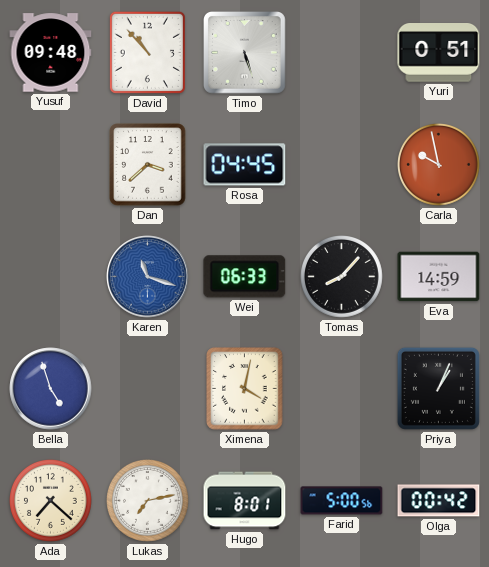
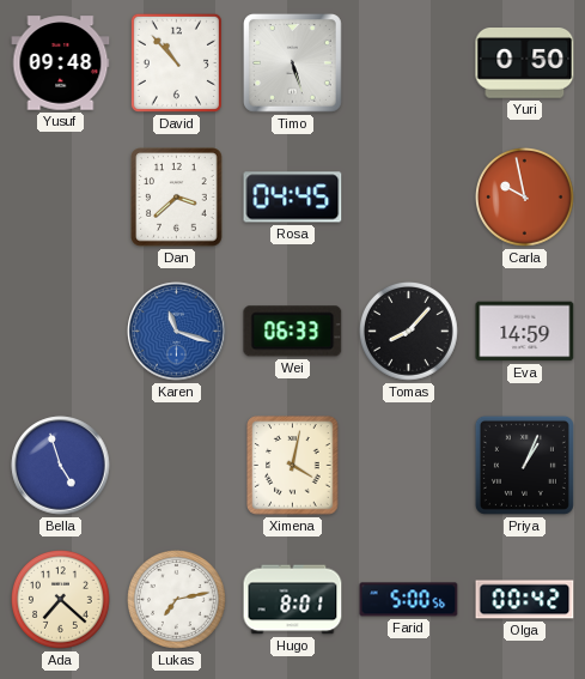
Yuri: 0:51 -> 0:50
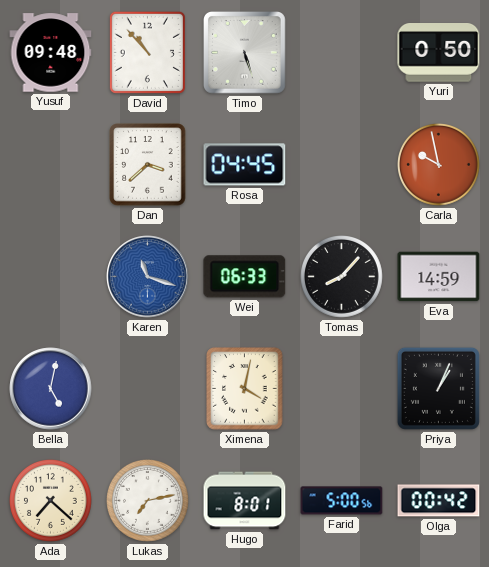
Bella: 4:57 -> 5:02
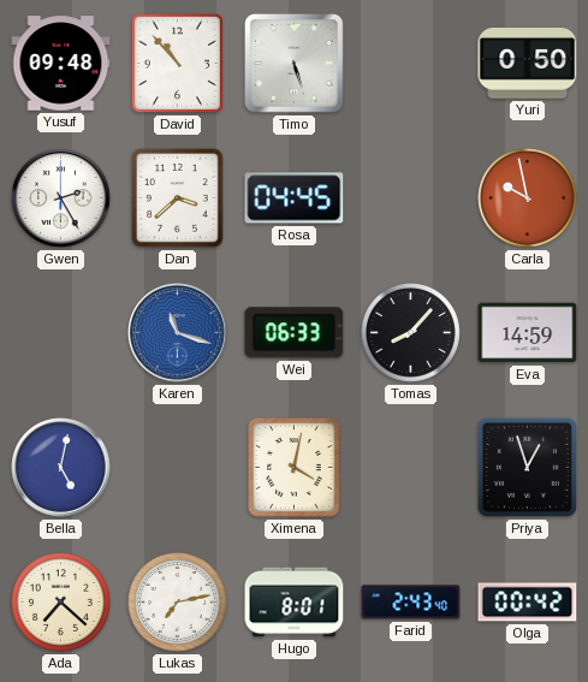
Gwen: none -> 2:25
Priya: 1:04 -> 12:57
Farid: 5:00 -> 2:43
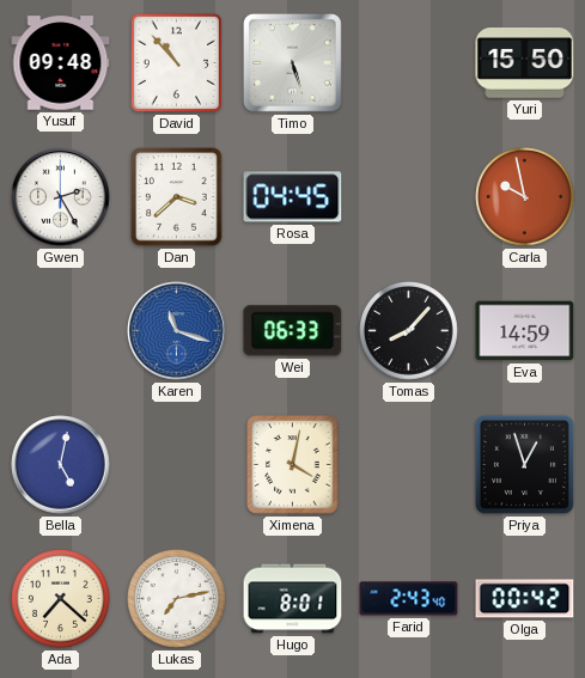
Yuri: 0:50 -> 15:50
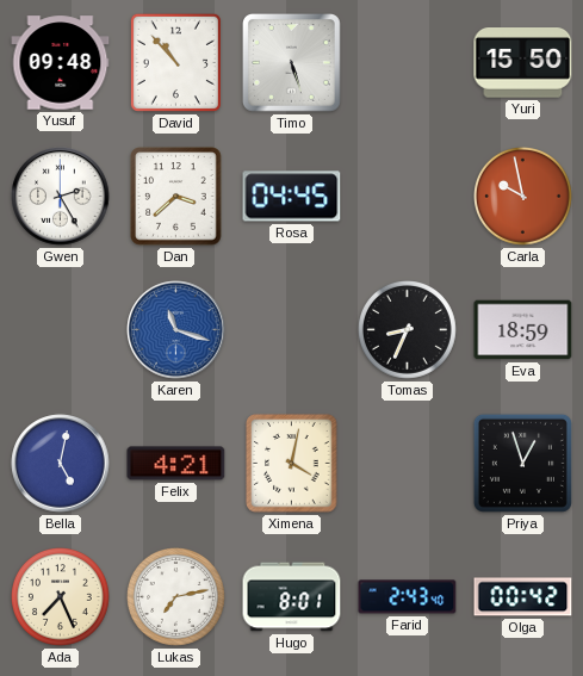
Wei: 06:33 -> none
Tomas: 8:07 -> 8:34
Eva: 14:59 -> 18:59
Felix: none -> 4:21
Ada: 7:22 -> 7:26
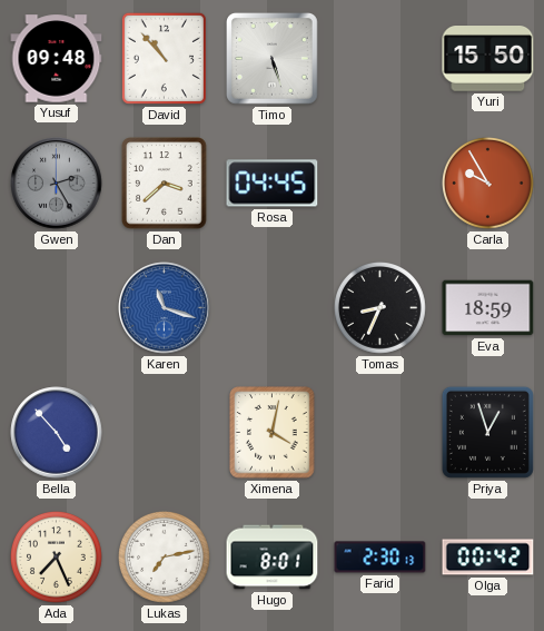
Gwen dial: white -> grey
Carla: 9:58 -> 9:55
Bella: 5:02 -> 4:53
Felix: 4:21 -> none
Farid: 2:43 -> 2:30
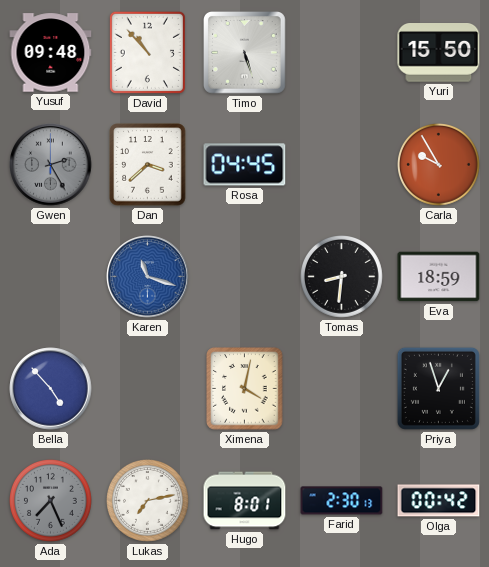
Tomas: 8:34 -> 8:31
Ada dial: cream -> grey
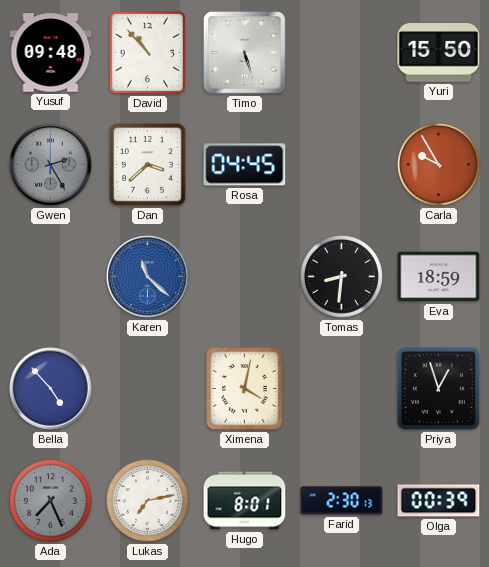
Karen: 11:18 -> 11:22
Olga: 00:42 -> 00:39
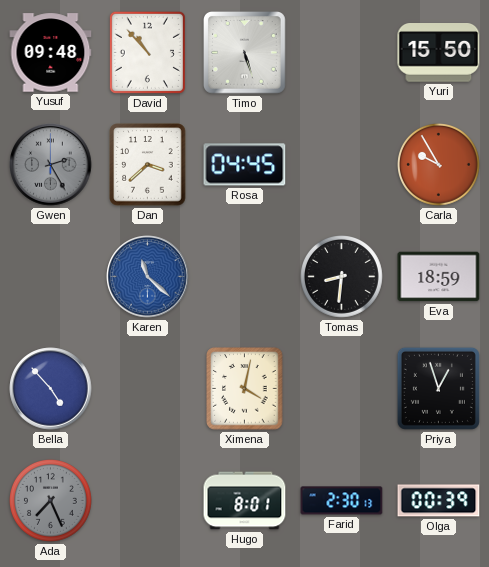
Lukas: 7:13 -> none
